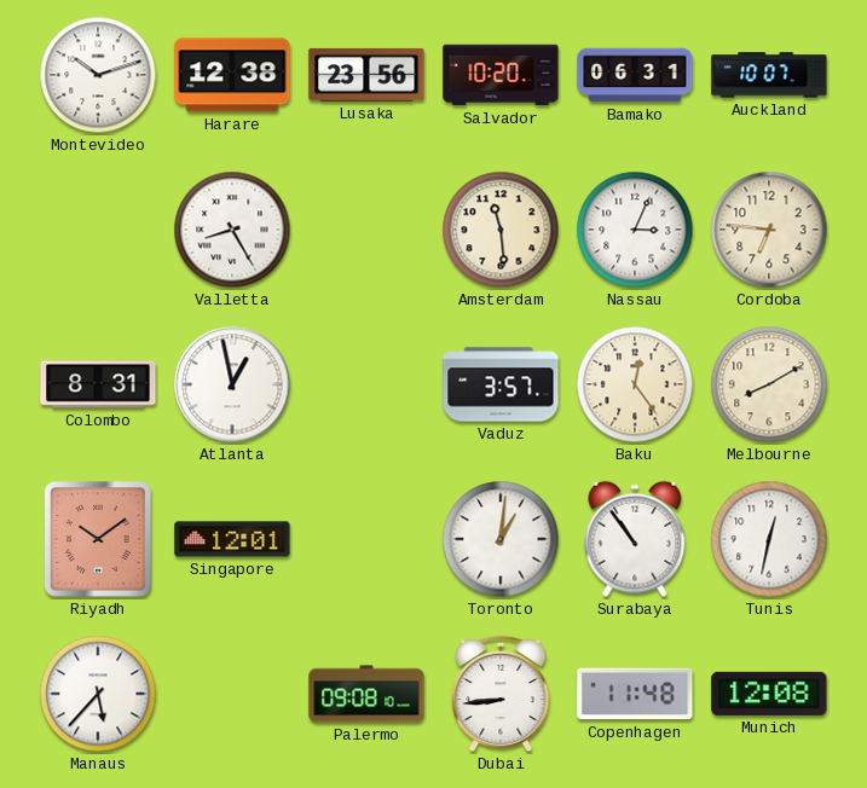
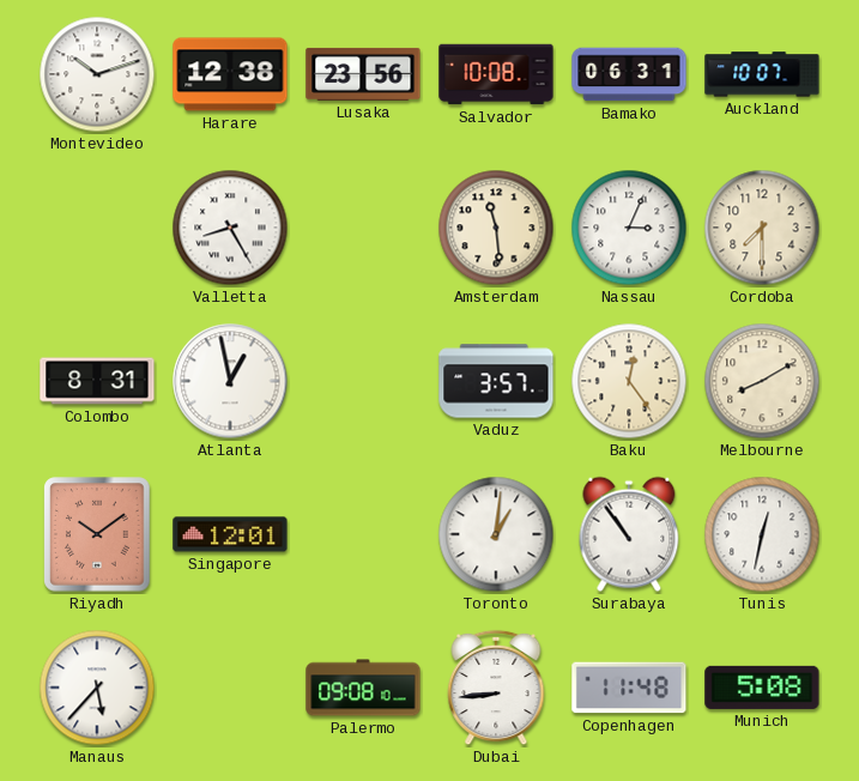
Salvador: 10:20 -> 10:08
Cordoba: 6:46 -> 7:30
Munich: 12:08 -> 5:08
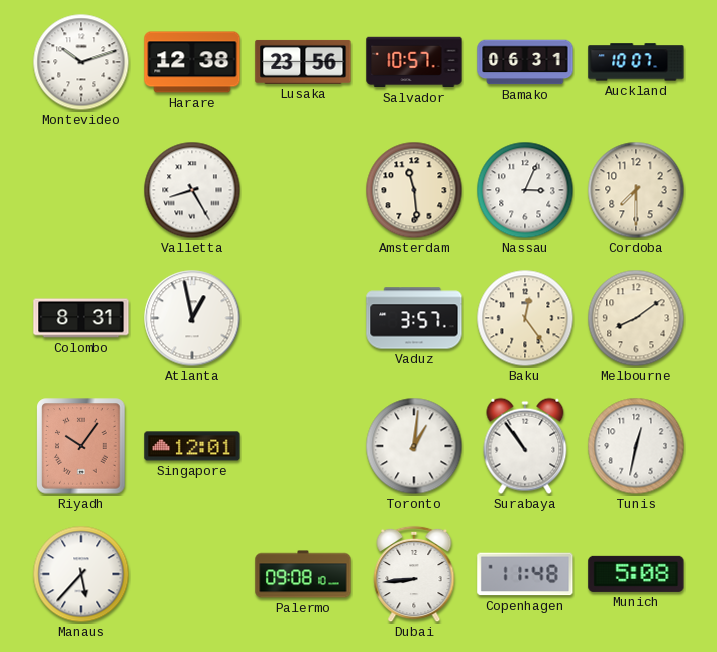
Salvador: 10:08 -> 10:57
Melbourne: 8:10 -> 8:09
Riyadh: 10:09 -> 10:06
